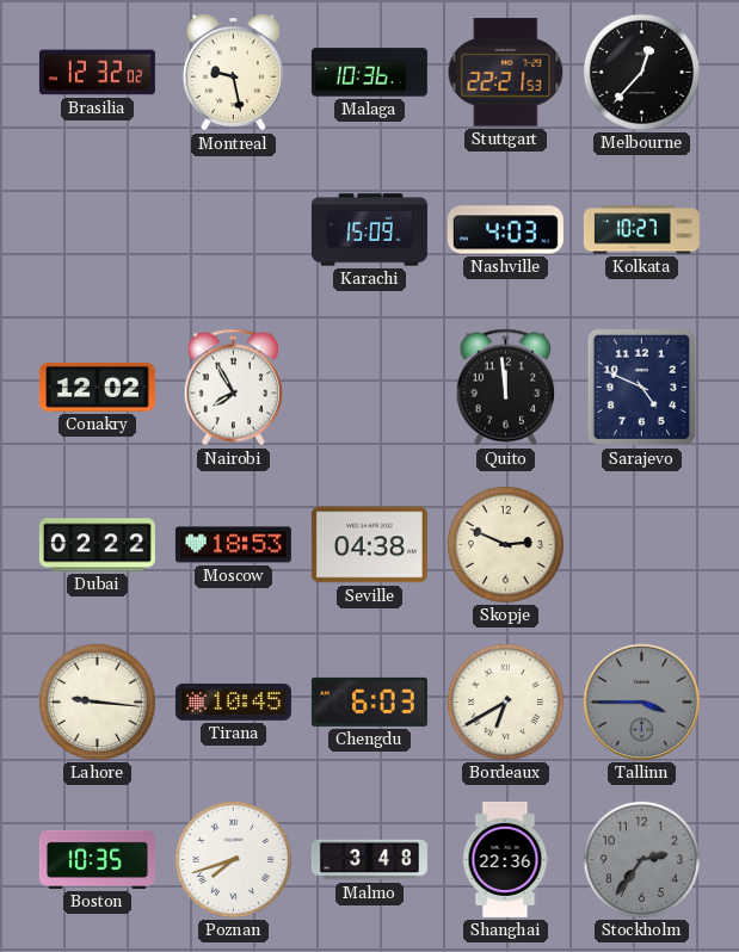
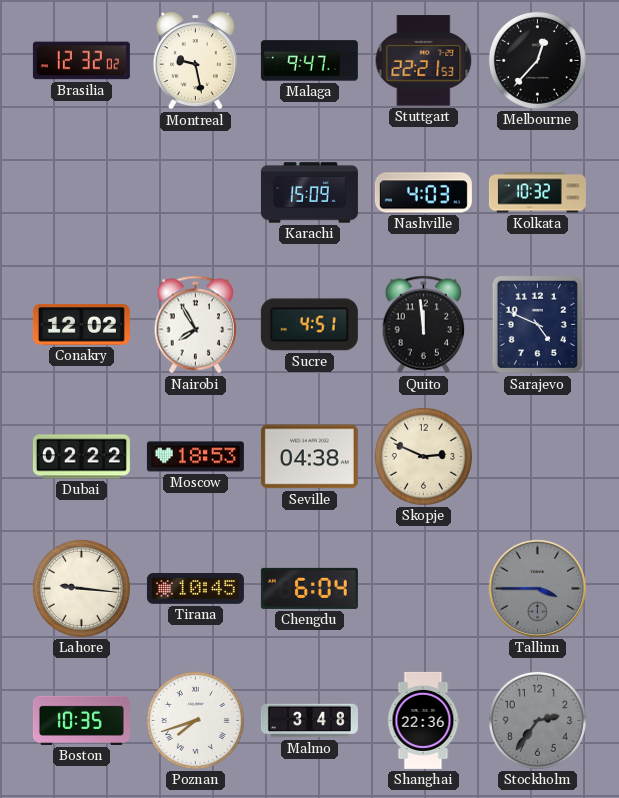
Malaga: 10:36 -> 9:47
Kolkata: 10:27 -> 10:32
Sucre: none -> 4:51
Chengdu: 6:03 -> 6:04
Bordeaux: 6:40 -> none
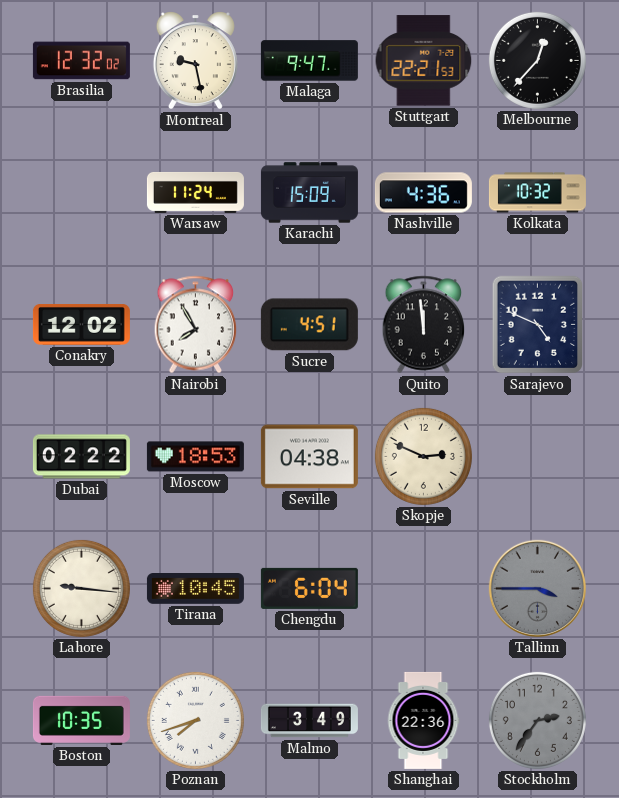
Warsaw: none -> 11:24
Nashville: 4:03 -> 4:36
Malmo: 3:48 -> 3:49
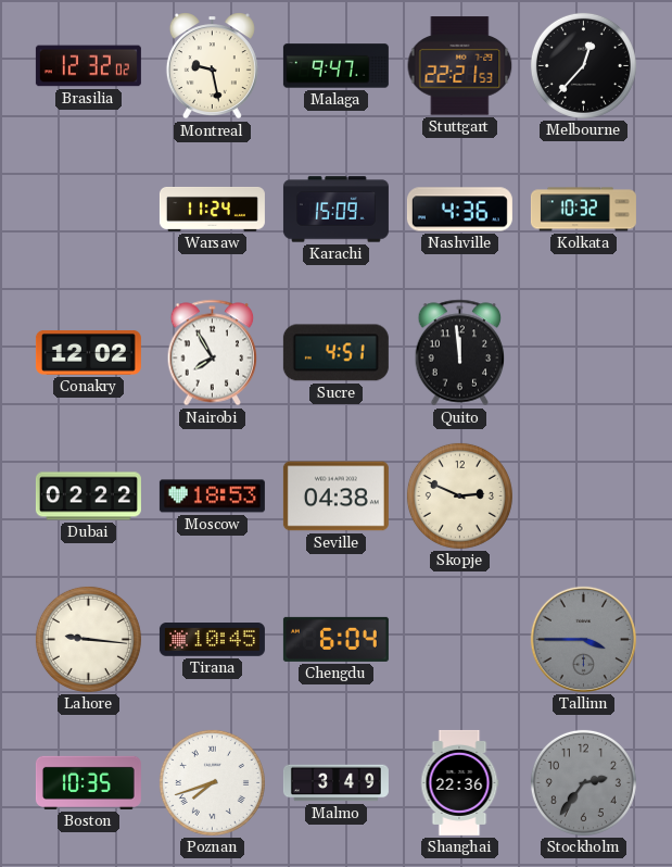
Sarajevo: 4:49 -> none
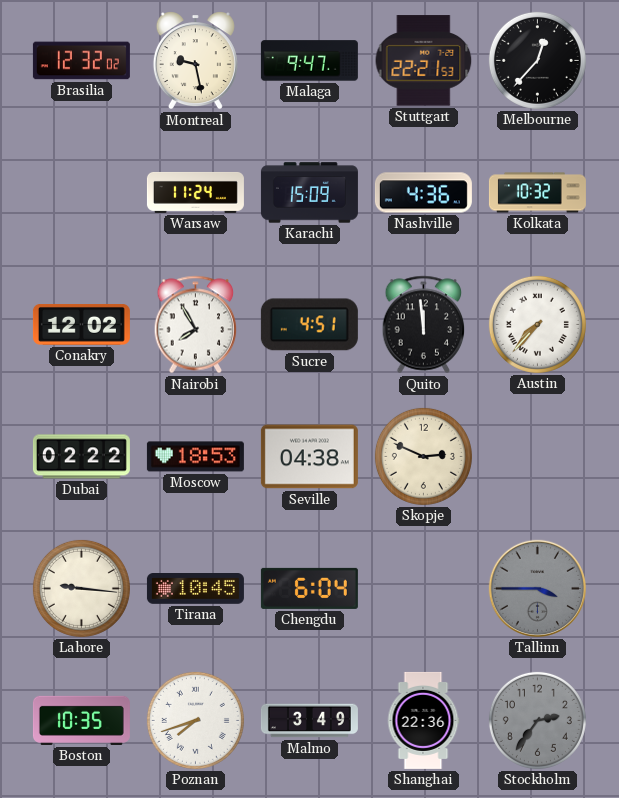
Austin: none -> 7:37
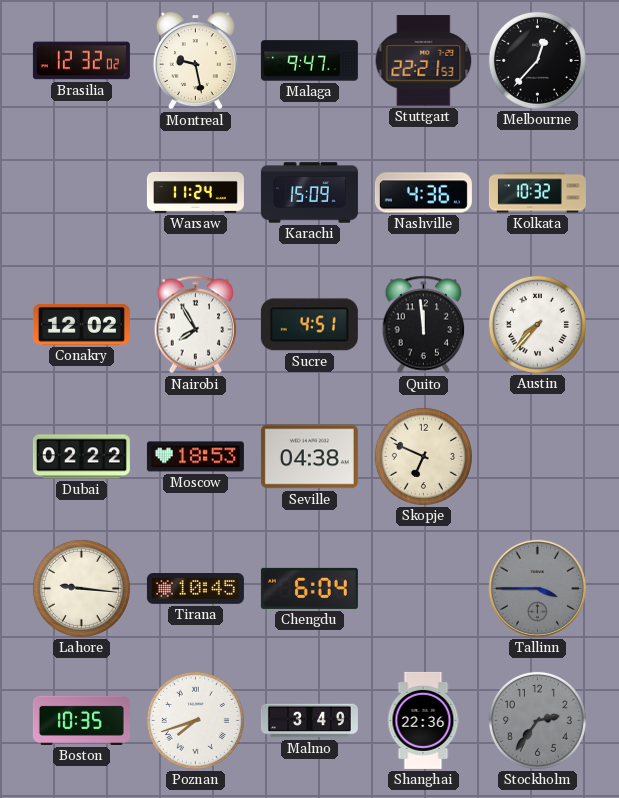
Skopje: 2:49 -> 6:49
